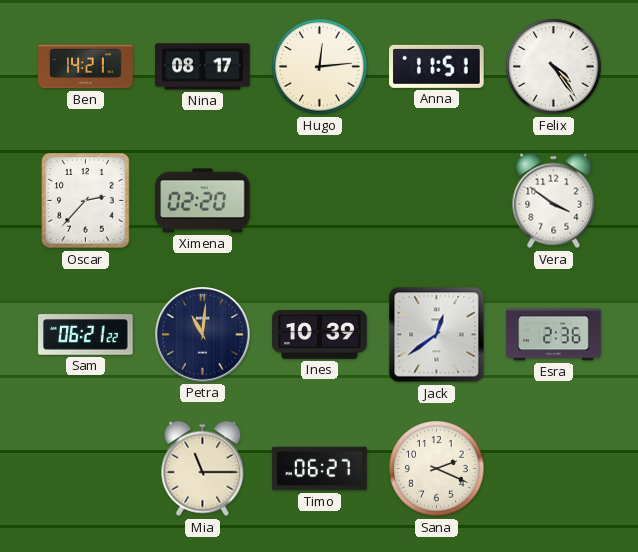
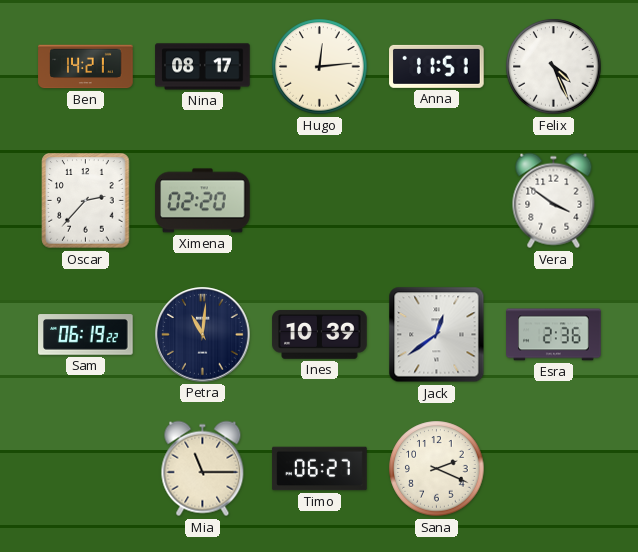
Felix: 4:24 -> 4:26
Sam: 06:21 -> 06:19
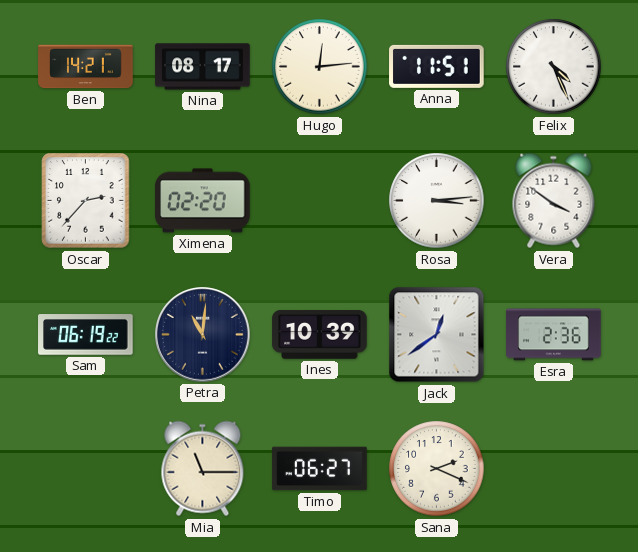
Rosa: none -> 3:14
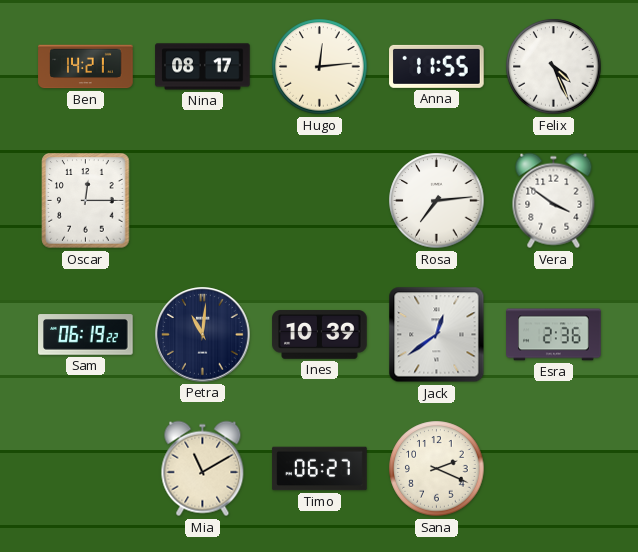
Anna: 11:51 -> 11:55
Oscar: 2:37 -> 12:15
Ximena: 02:20 -> none
Rosa: 3:14 -> 7:14
Mia: 11:15 -> 11:10
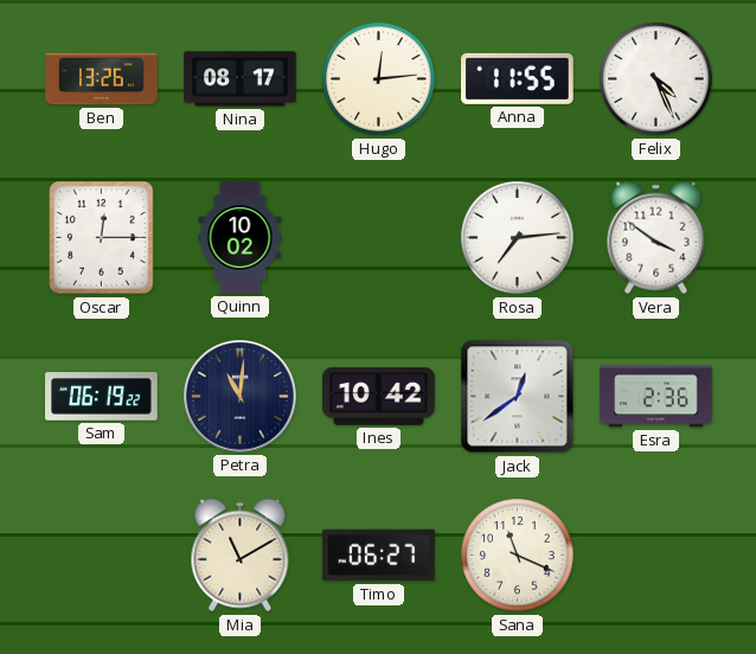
Ben: 14:21 -> 13:26
Quinn: none -> 10:02
Ines: 10:39 -> 10:42
Sana: 2:19 -> 11:19
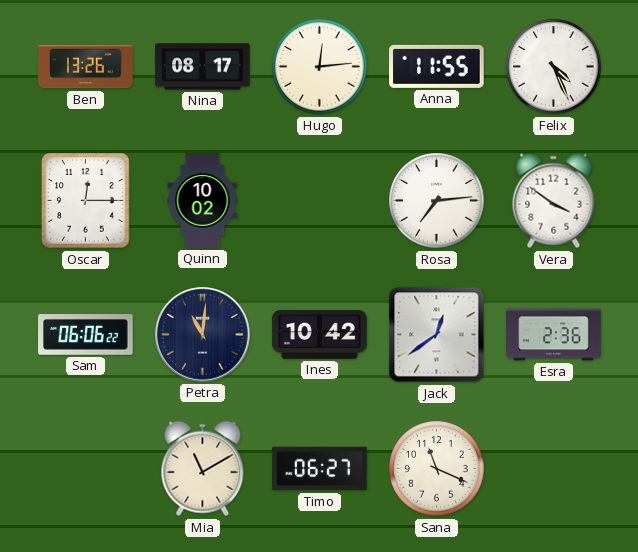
Sam: 06:19 -> 06:06
